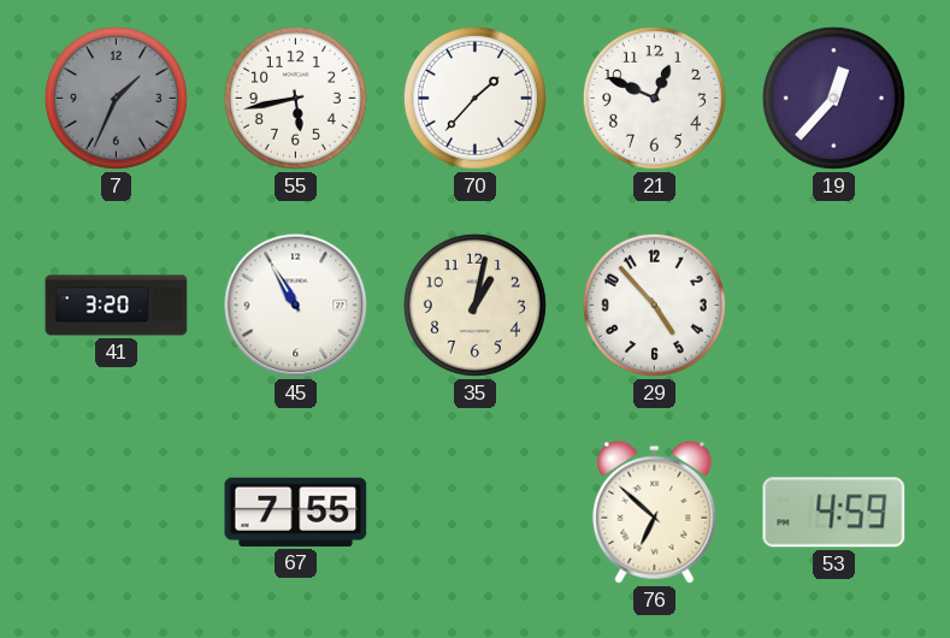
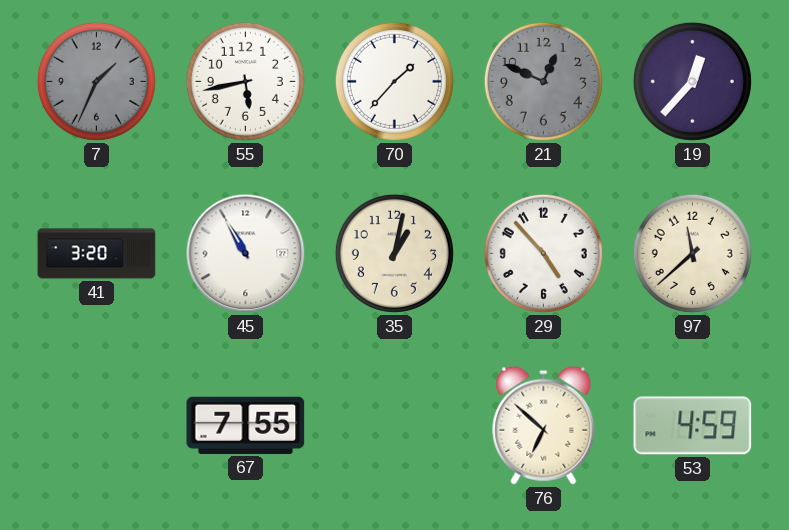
21 dial: white -> grey
97: none -> 11:38
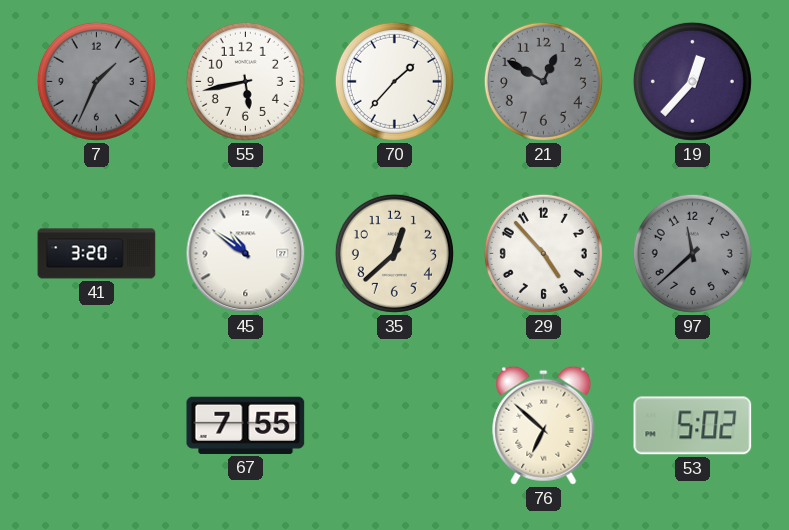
21: 12:49 -> 12:50
45: 10:55 -> 10:51
35: 1:02 -> 12:38
97 dial: cream -> grey
53: 4:59 -> 5:02
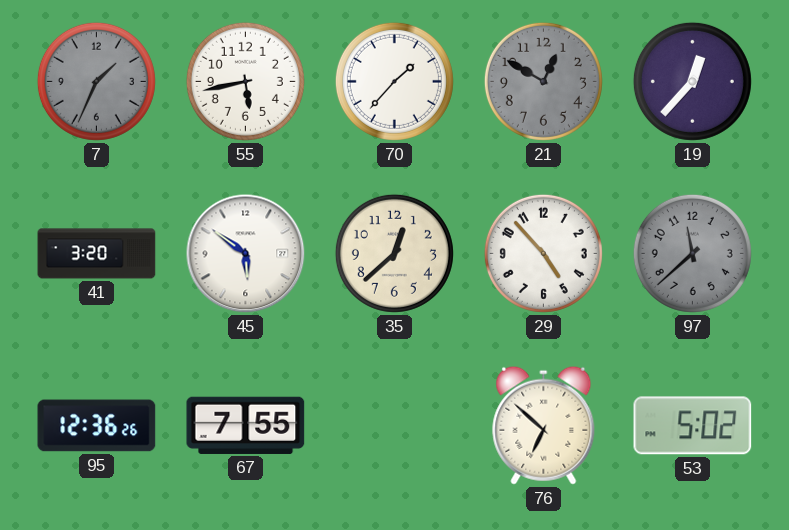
45: 10:51 -> 5:51
95: none -> 12:36
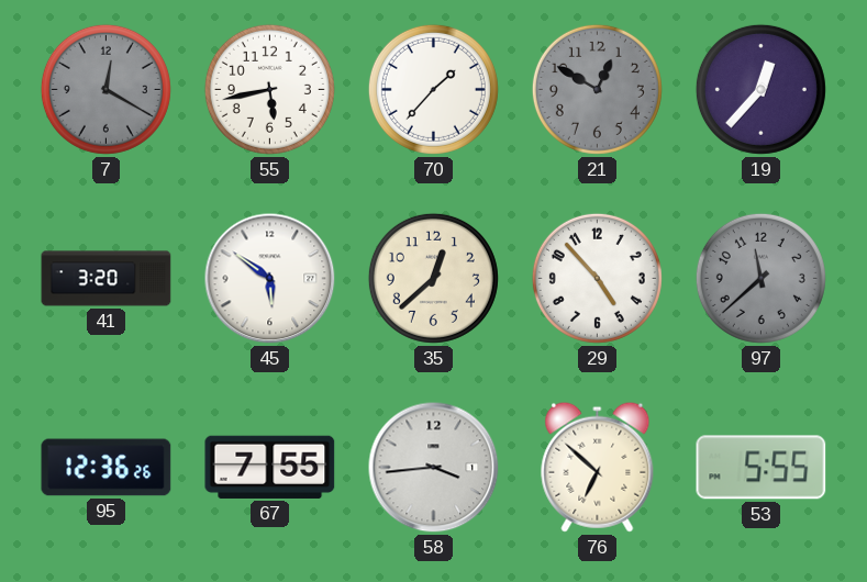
7: 1:34 -> 12:20
58: none -> 3:44
53: 5:02 -> 5:55
